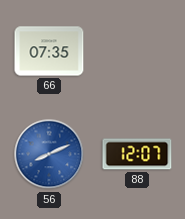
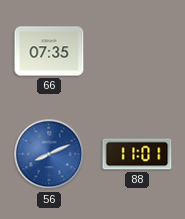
88: 12:07 -> 11:01
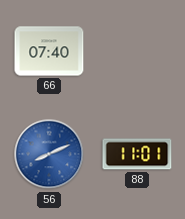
66: 07:35 -> 07:40
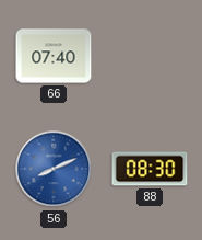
88: 11:01 -> 08:30
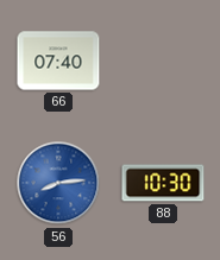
56: 8:11 -> 8:14
88: 08:30 -> 10:30
